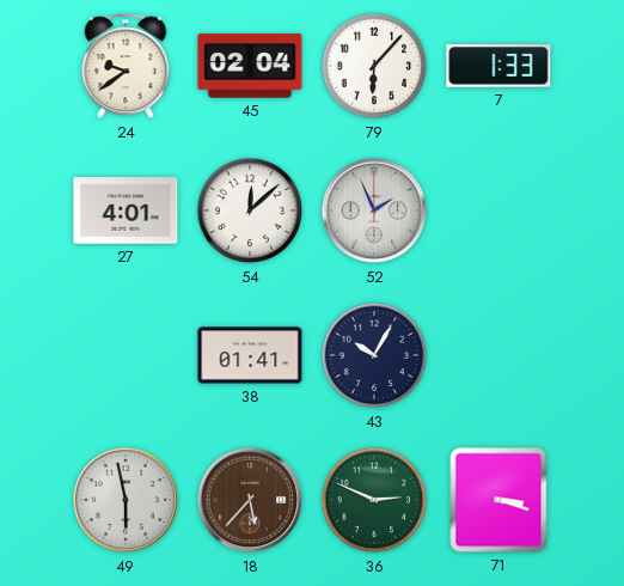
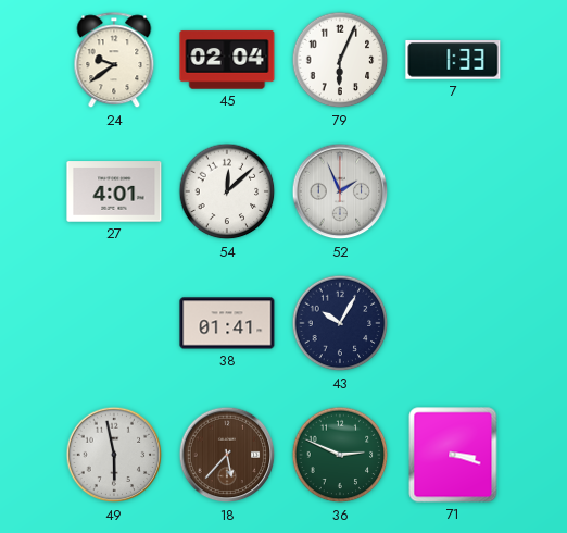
79: 6:07 -> 6:04
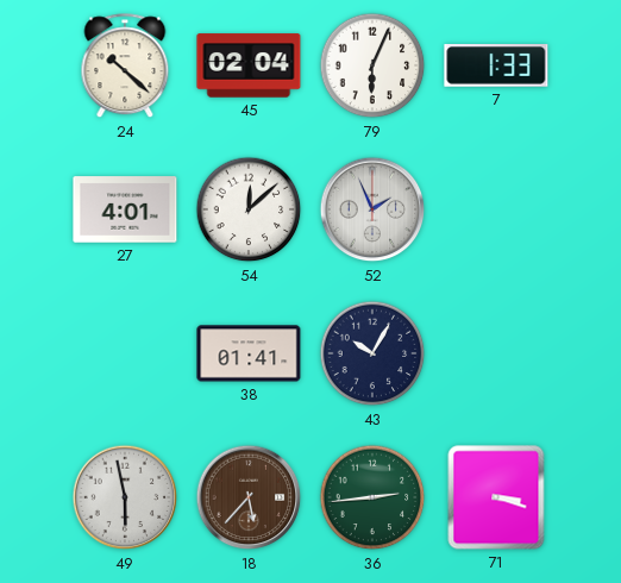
24: 9:39 -> 10:22
36: 2:49 -> 2:44
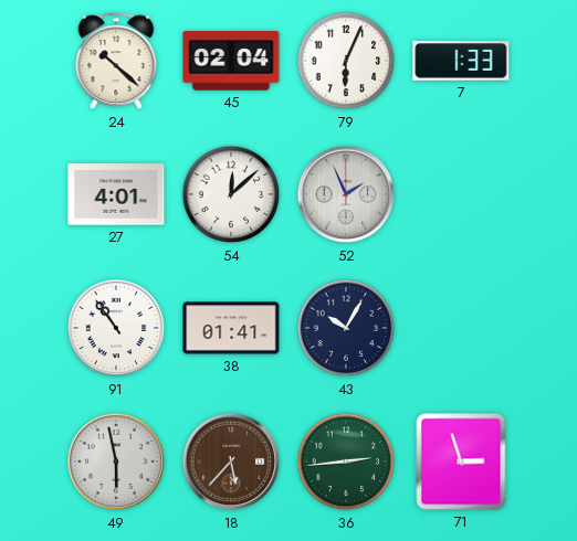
91: none -> 10:54
71: 3:18 -> 2:57
